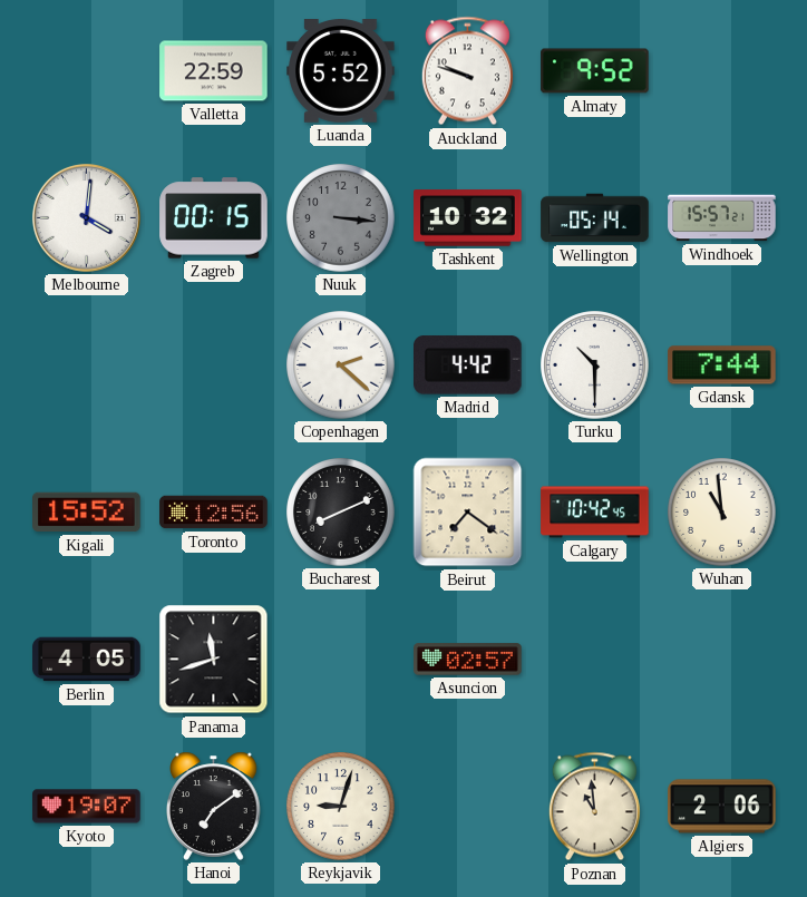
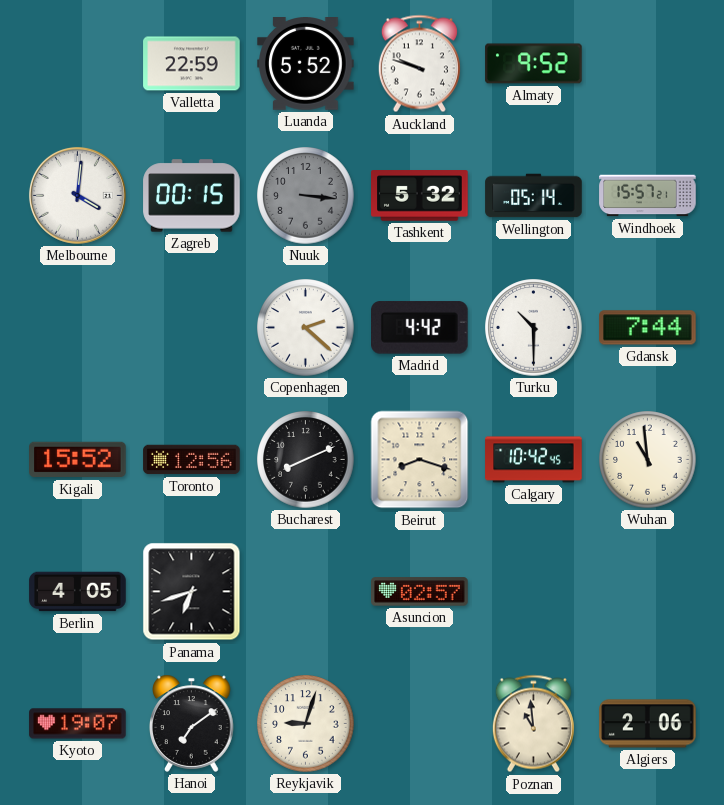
Tashkent: 10:32 -> 5:32
Beirut: 7:21 -> 8:18
Panama: 11:42 -> 6:42
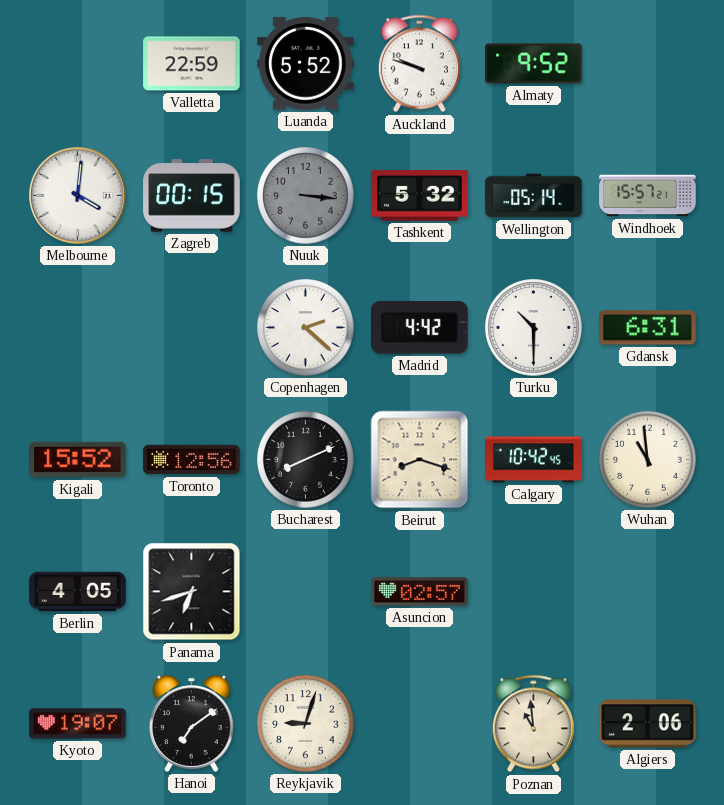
Gdansk: 7:44 -> 6:31
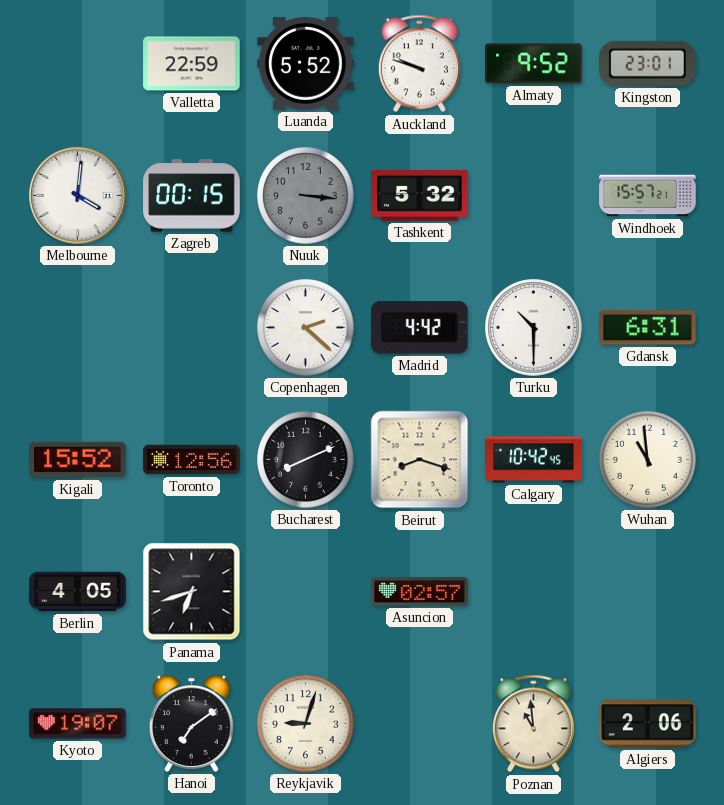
Kingston: none -> 23:01
Wellington: 05:14 -> none
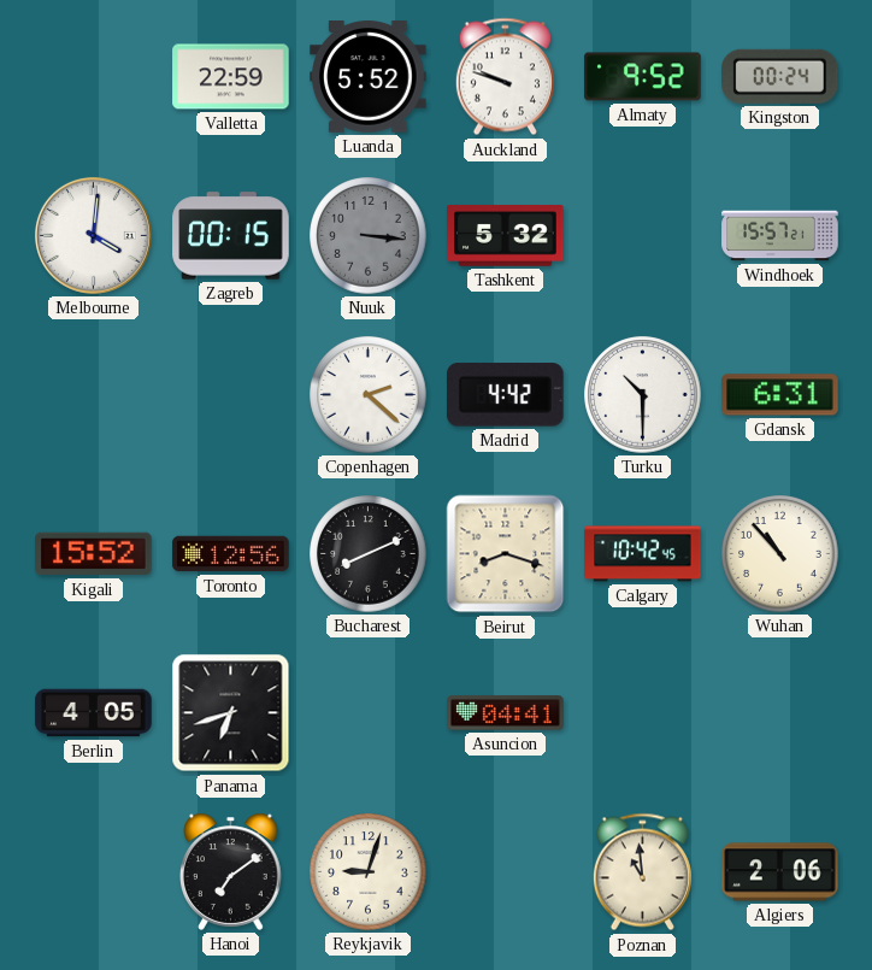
Kingston: 23:01 -> 00:24
Wuhan: 10:59 -> 10:53
Asuncion: 02:57 -> 04:41
Kyoto: 19:07 -> none
